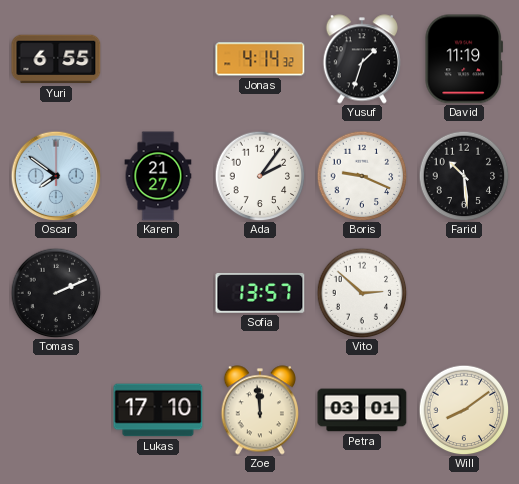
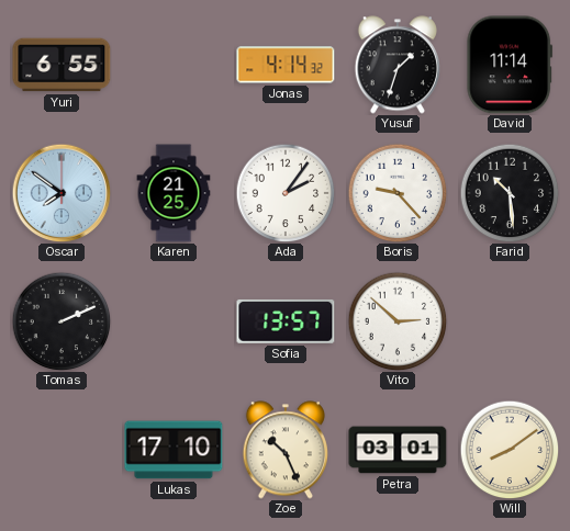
David: 11:19 -> 11:14
Karen: 21:27 -> 21:25
Boris: 9:19 -> 9:23
Zoe: 11:59 -> 10:26
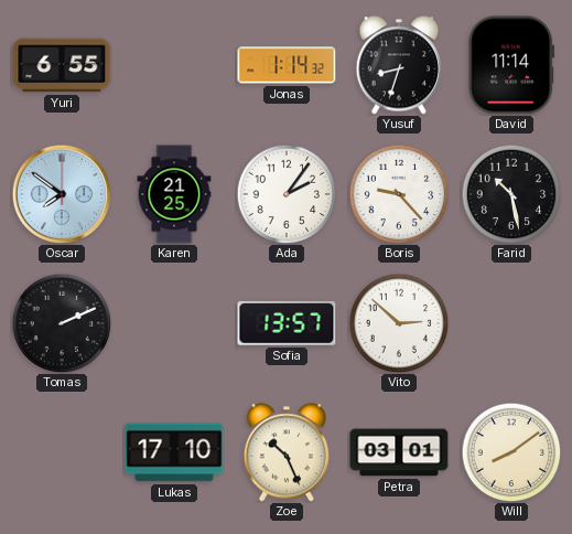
Jonas: 4:14 -> 1:14
Yusuf: 1:33 -> 8:33
Farid: 10:29 -> 10:28
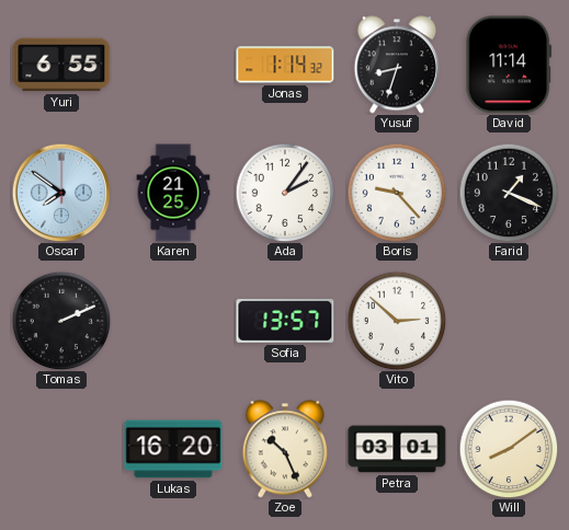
Farid: 10:28 -> 1:19
Lukas: 17:10 -> 16:20
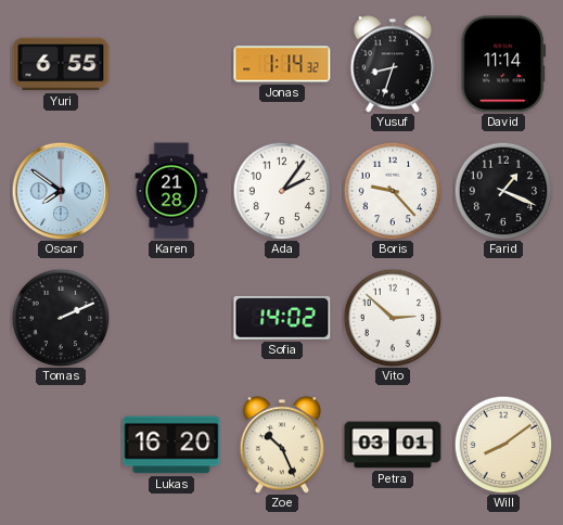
Karen: 21:25 -> 21:28
Sofia: 13:57 -> 14:02
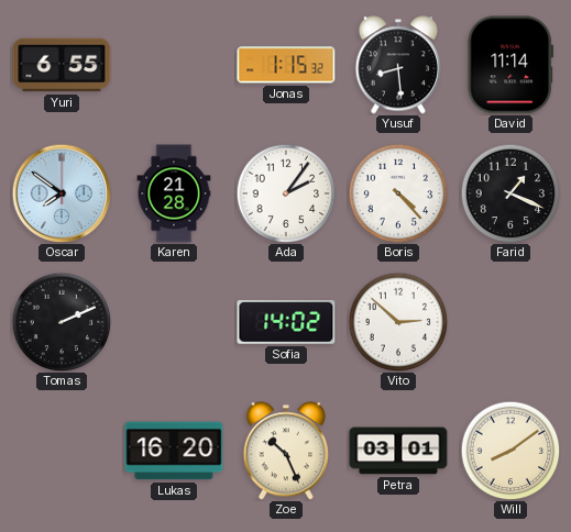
Jonas: 1:14 -> 1:15
Yusuf: 8:33 -> 8:29
Boris: 9:23 -> 4:23
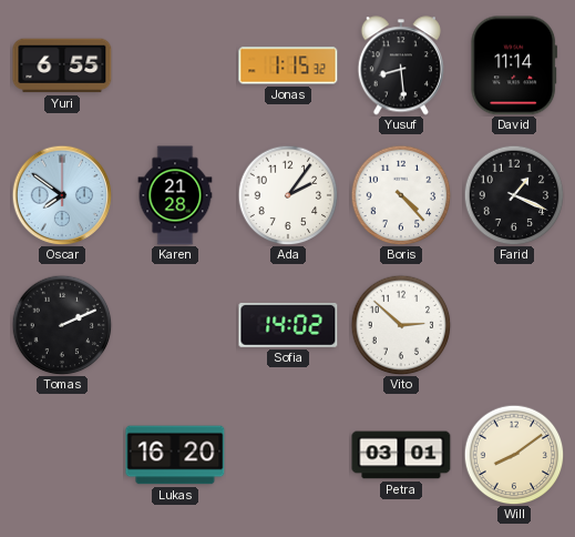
Zoe: 10:26 -> none
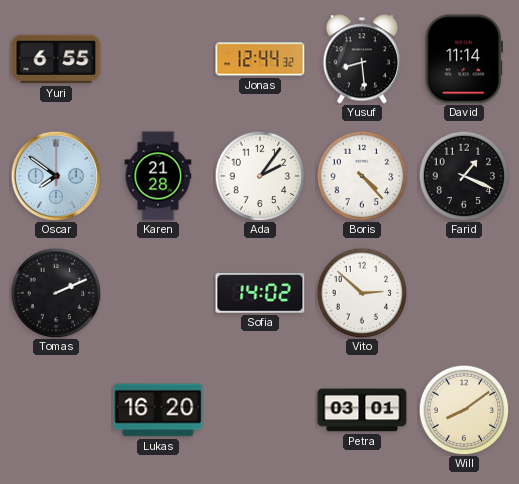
Jonas: 1:15 -> 12:44
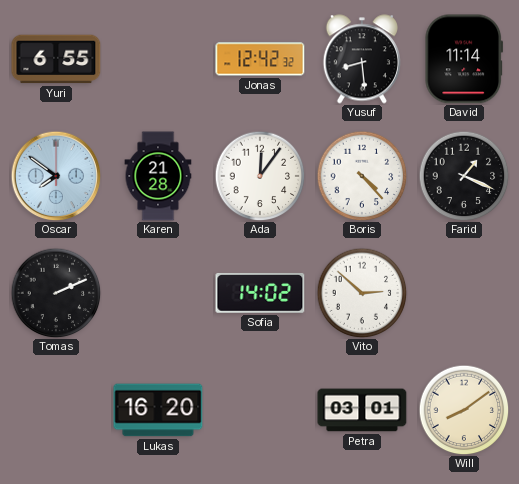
Jonas: 12:44 -> 12:42
Ada: 2:06 -> 12:06
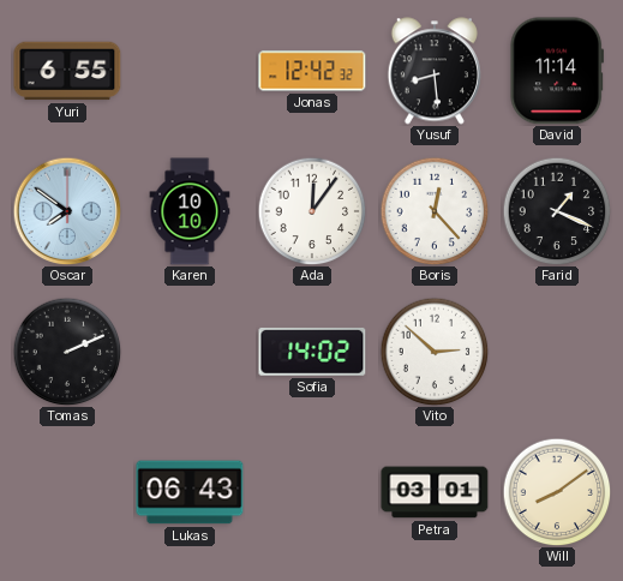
Karen: 21:28 -> 10:10
Boris: 4:23 -> 12:23
Lukas: 16:20 -> 06:43
